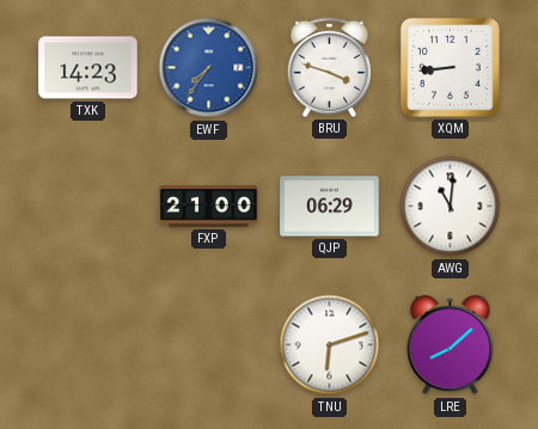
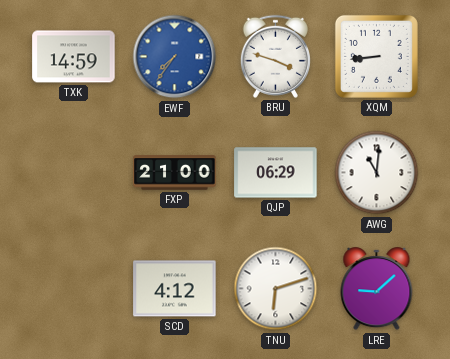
TXK: 14:23 -> 14:59
SCD: none -> 4:12
LRE: 8:08 -> 9:08
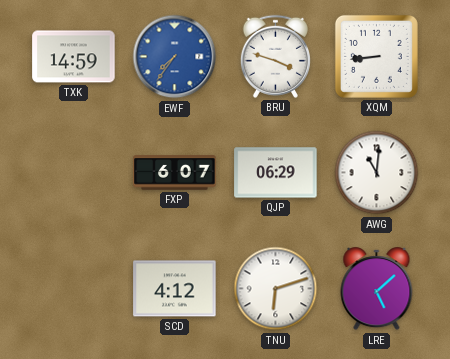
FXP: 21:00 -> 6:07
LRE: 9:08 -> 5:08
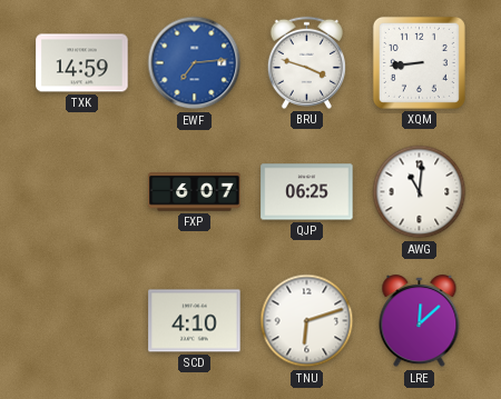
EWF: 7:36 -> 7:14
QJP: 06:29 -> 06:25
SCD: 4:12 -> 4:10
LRE: 5:08 -> 12:08
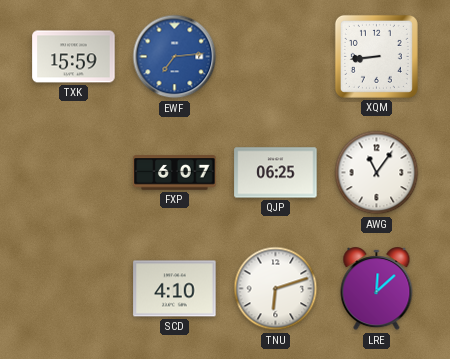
TXK: 14:59 -> 15:59
BRU: 3:48 -> none
AWG: 11:01 -> 11:06
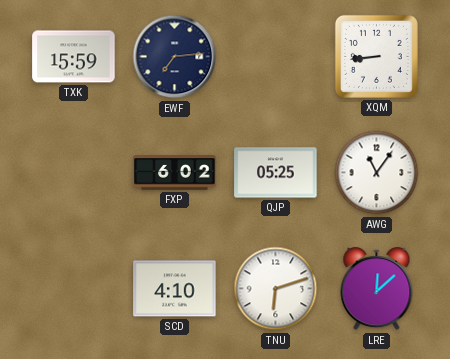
EWF dial: blue -> navy
FXP: 6:07 -> 6:02
QJP: 06:25 -> 05:25
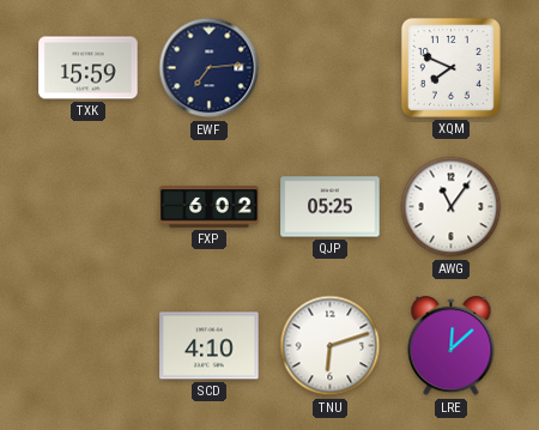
XQM: 8:44 -> 7:49
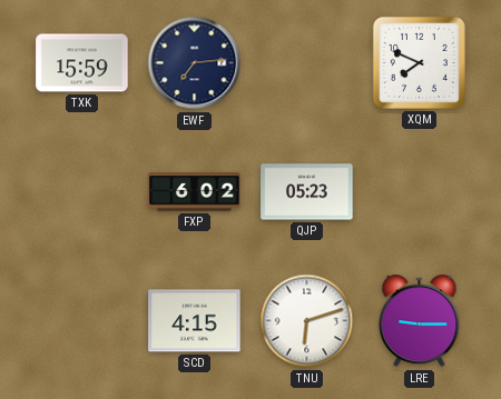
QJP: 05:25 -> 05:23
AWG: 11:06 -> none
SCD: 4:10 -> 4:15
LRE: 12:08 -> 9:15
